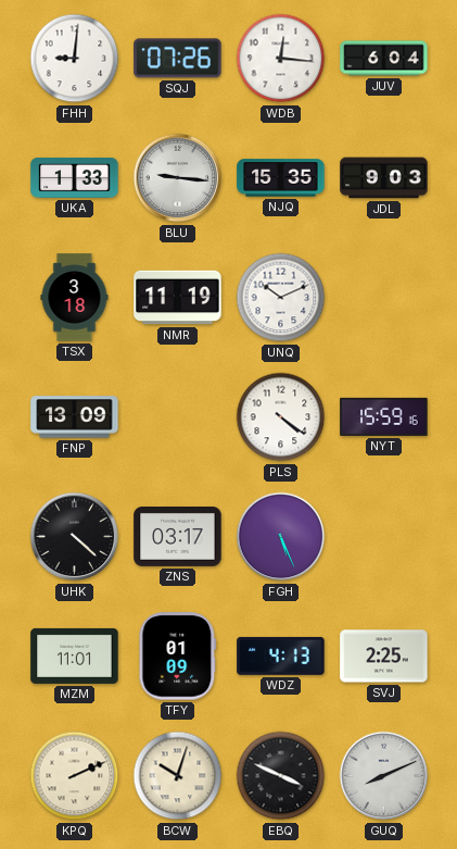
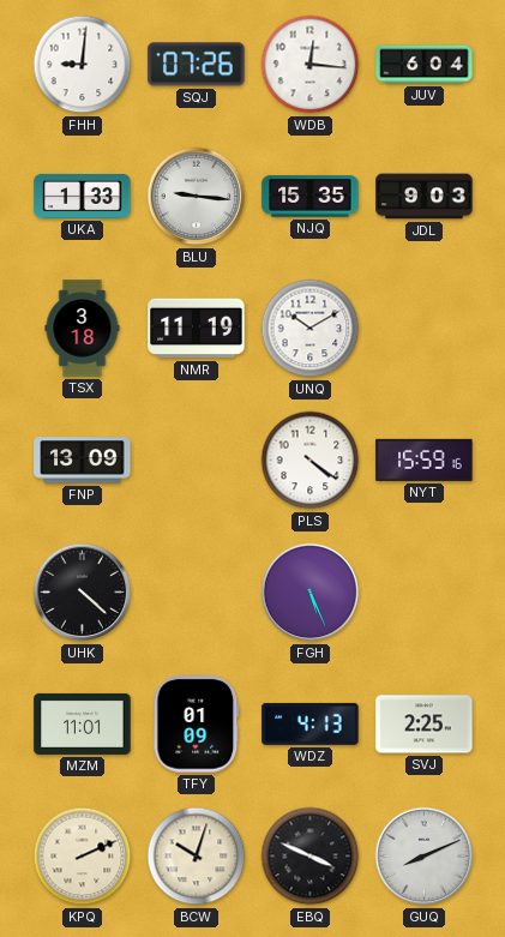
UNQ: 10:11 -> 10:10
ZNS: 03:17 -> none
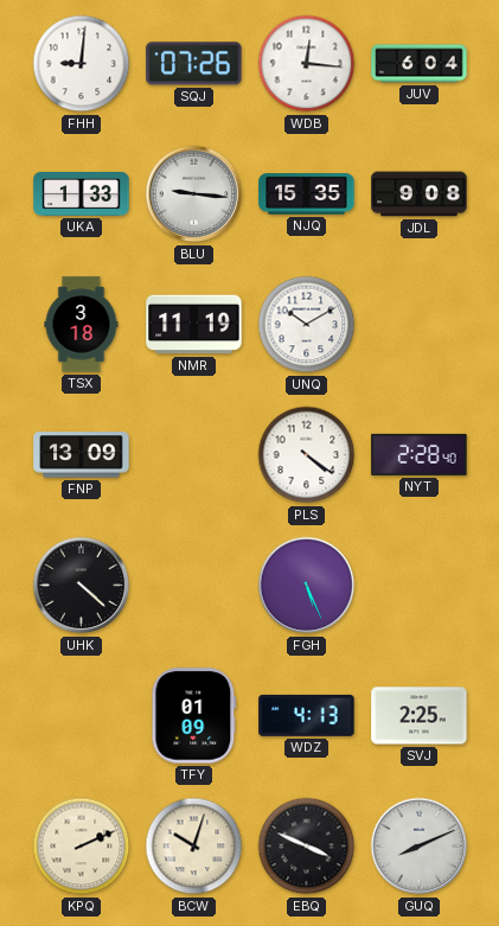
JDL: 9:03 -> 9:08
NYT: 15:59 -> 2:28
MZM: 11:01 -> none
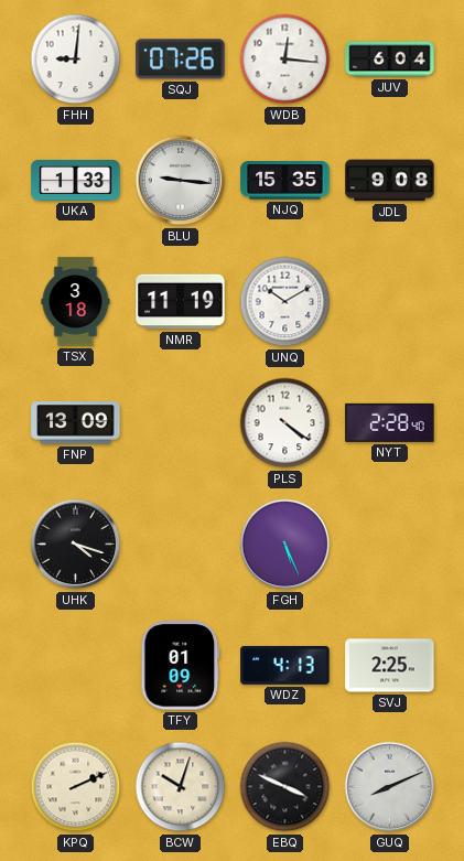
UHK: 4:22 -> 4:18
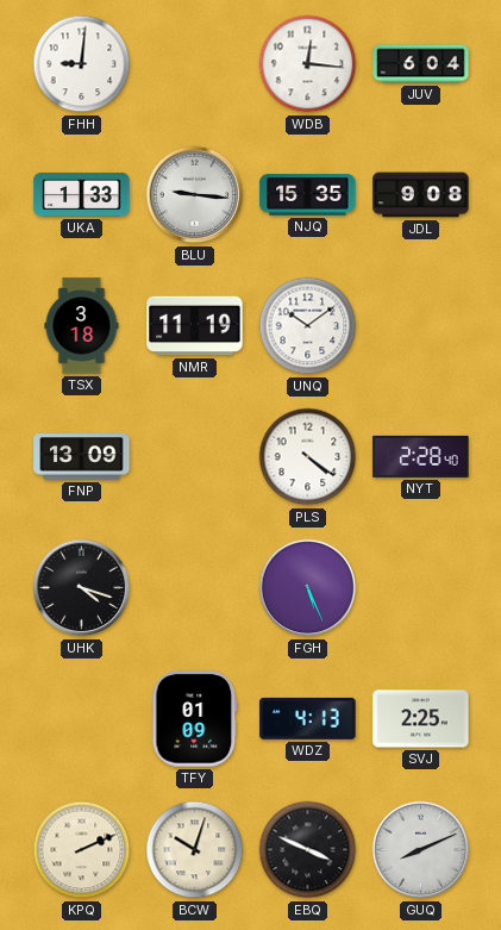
SQJ: 07:26 -> none
UNQ: 10:10 -> 10:09
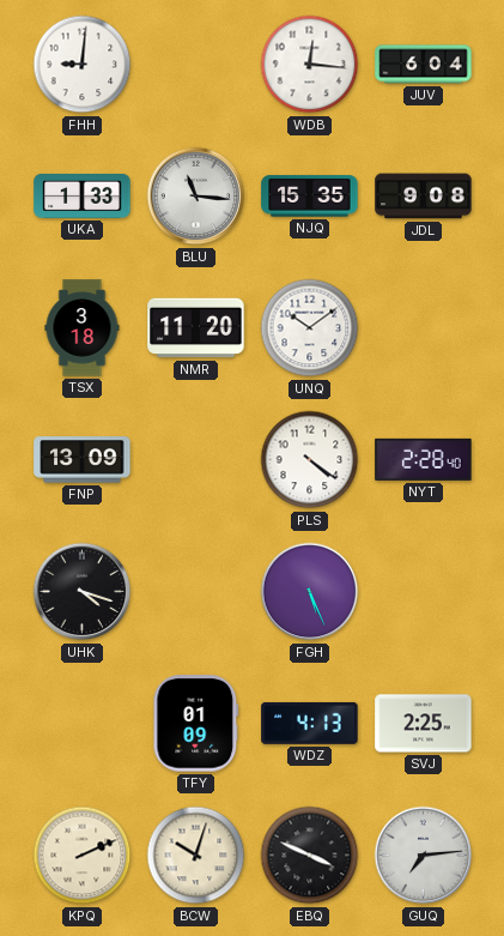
BLU: 9:16 -> 11:16
NMR: 11:19 -> 11:20
GUQ: 8:11 -> 7:14
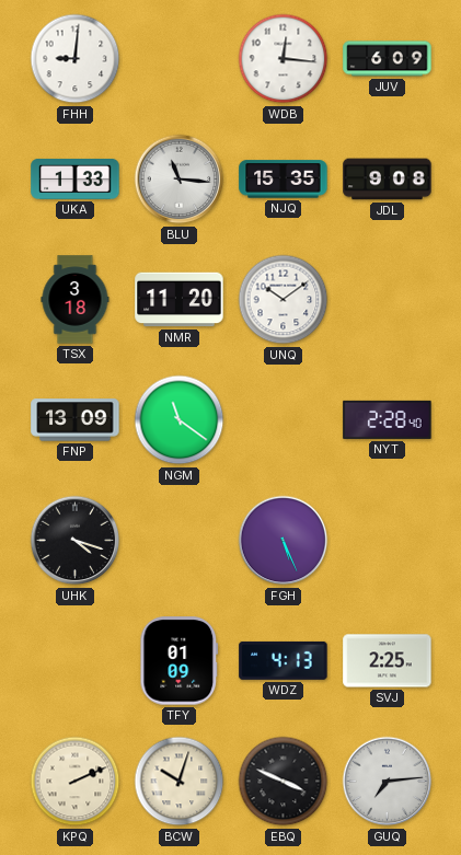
JUV: 6:04 -> 6:09
NGM: none -> 11:21
PLS: 4:21 -> none
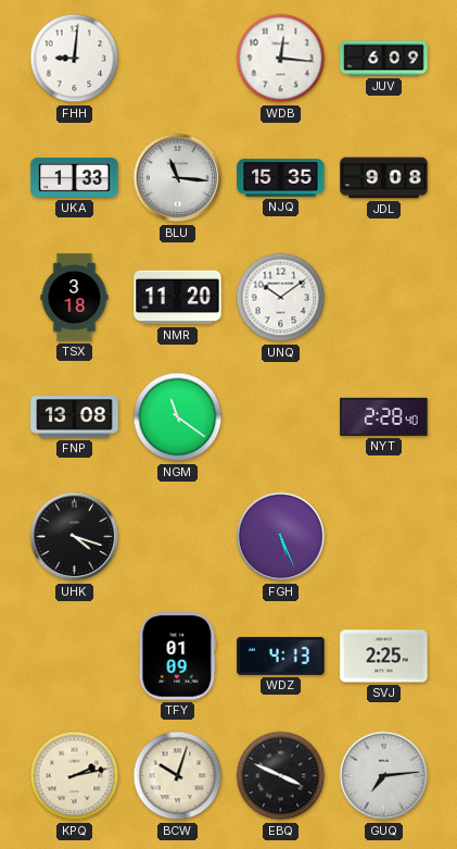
FNP: 13:09 -> 13:08
KPQ: 2:11 -> 2:13
